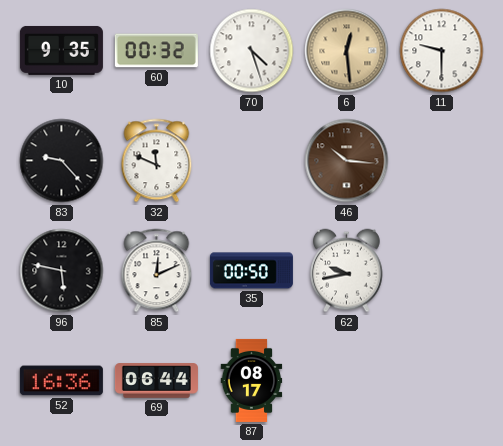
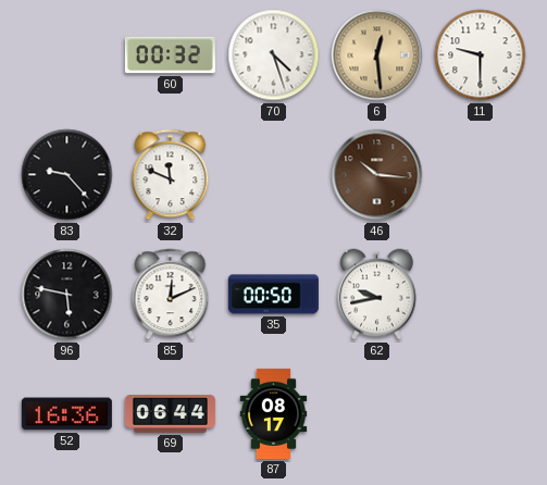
10: 9:35 -> none
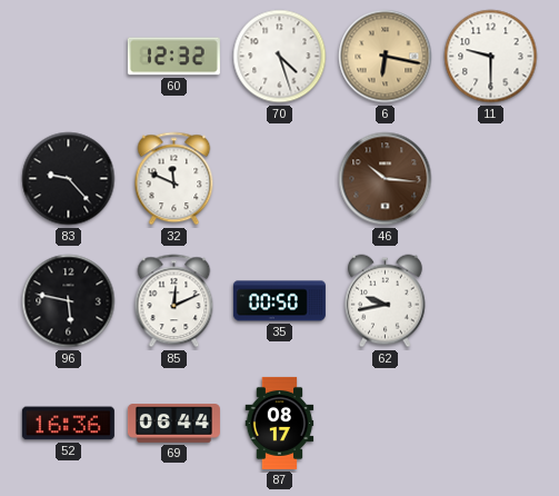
60: 00:32 -> 12:32
6: 12:29 -> 6:17
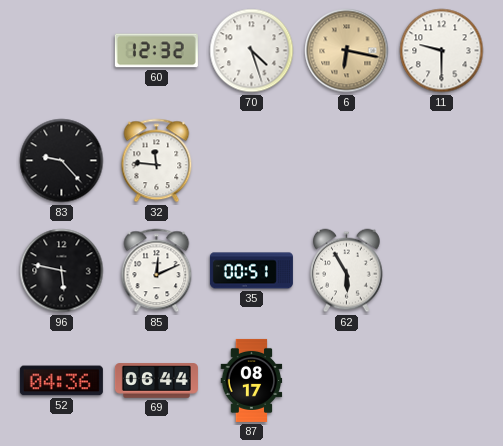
32: 11:49 -> 11:46
46: 10:16 -> none
35: 00:50 -> 00:51
62: 9:43 -> 5:55
52: 16:36 -> 04:36
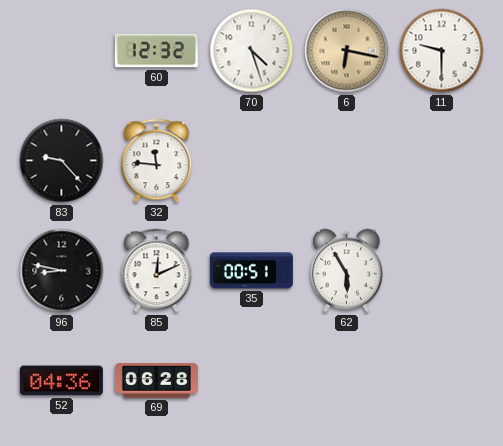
96: 5:47 -> 8:47
69: 06:44 -> 06:28
87: 08:17 -> none
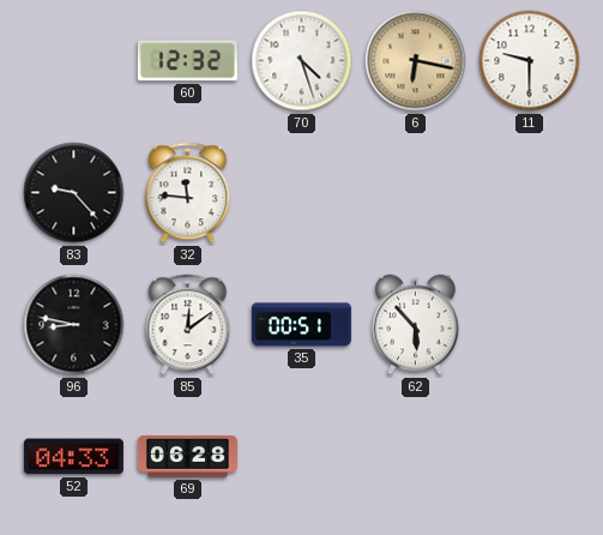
85: 12:11 -> 12:09
62: 5:55 -> 5:53
52: 04:36 -> 04:33
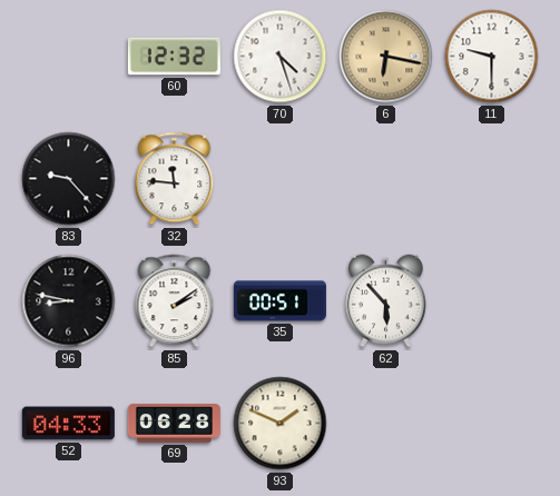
85: 12:09 -> 2:09
93: none -> 1:49
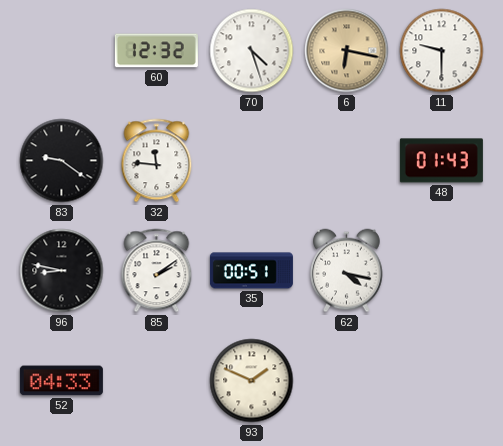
83: 9:23 -> 9:21
48: none -> 01:43
62: 5:53 -> 4:17
69: 06:28 -> none
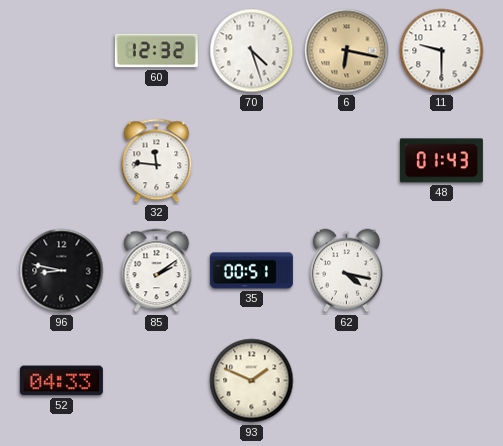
83: 9:21 -> none
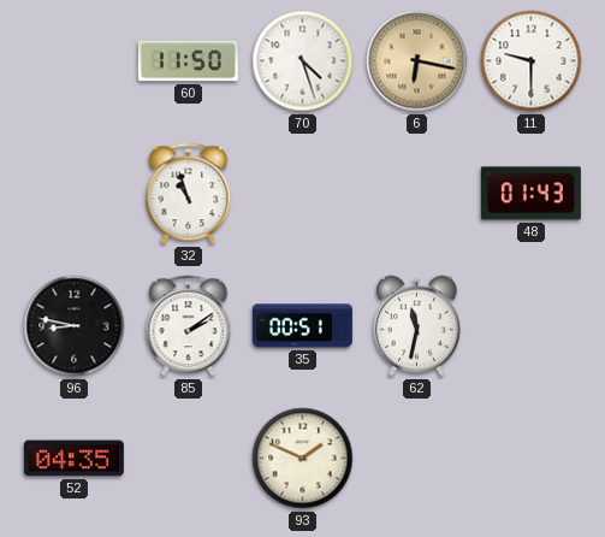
60: 12:32 -> 11:50
32: 11:46 -> 10:57
62: 4:17 -> 11:32
52: 04:33 -> 04:35
